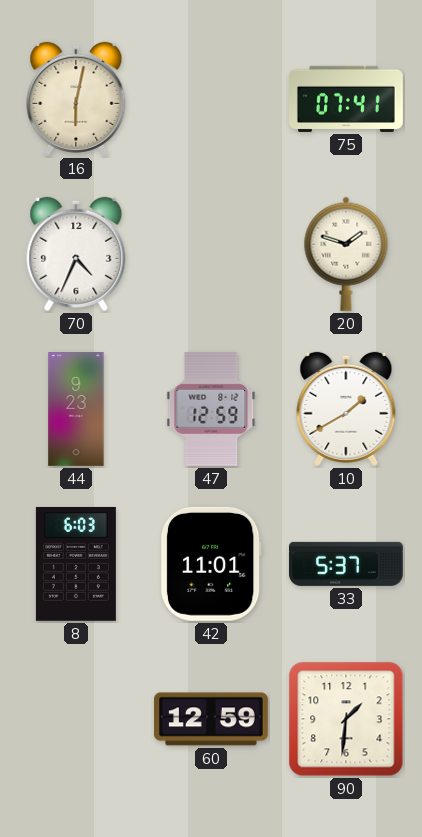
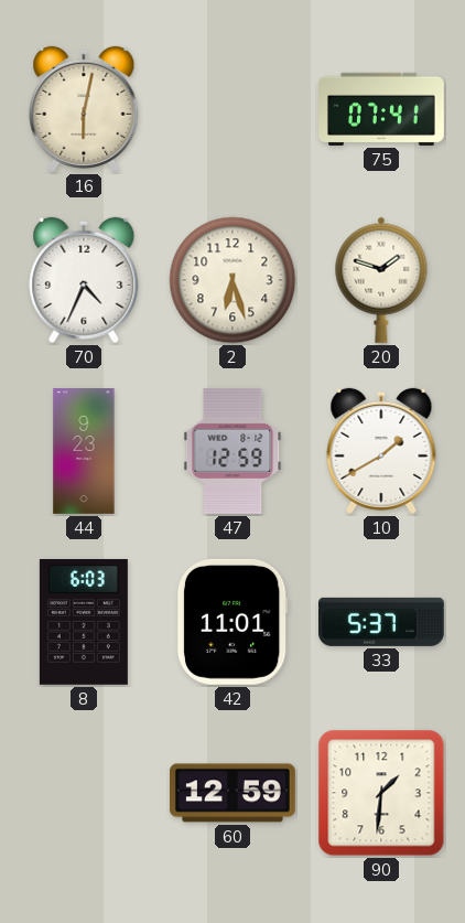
2: none -> 6:27
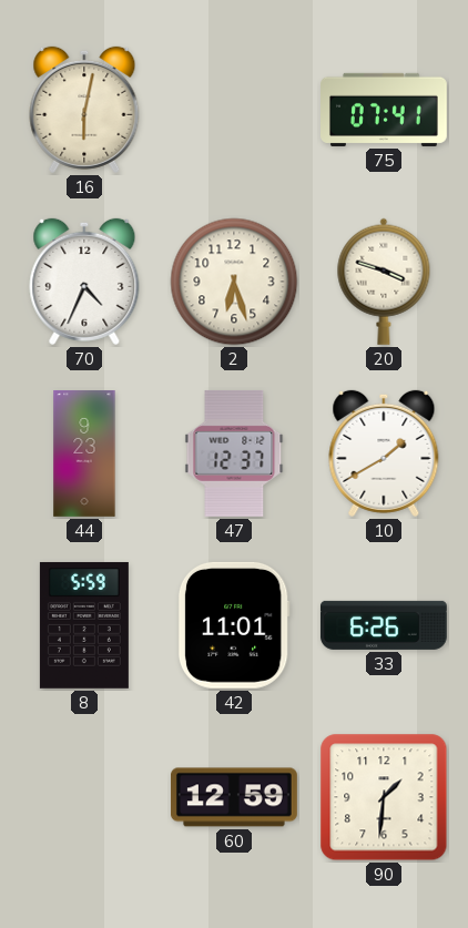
20: 1:48 -> 3:48
47: 12:59 -> 12:37
8: 6:03 -> 5:59
33: 5:37 -> 6:26
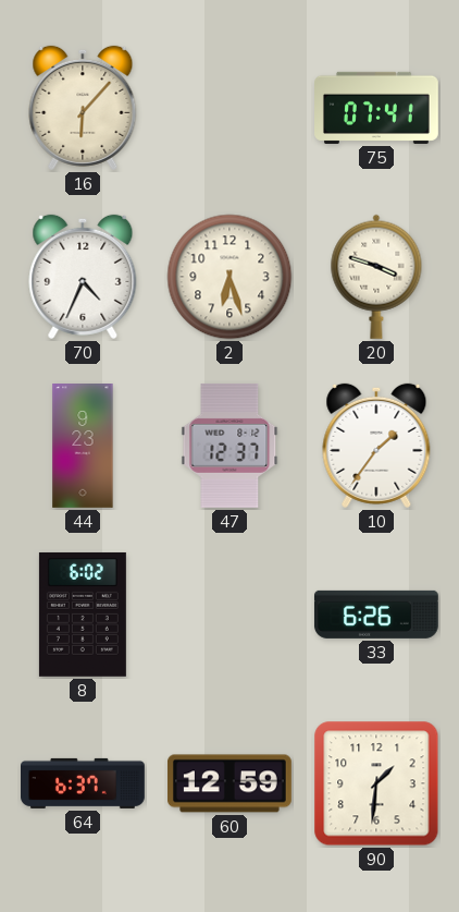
16: 6:02 -> 6:07
10: 1:40 -> 1:36
8: 5:59 -> 6:02
42: 11:01 -> none
64: none -> 6:37
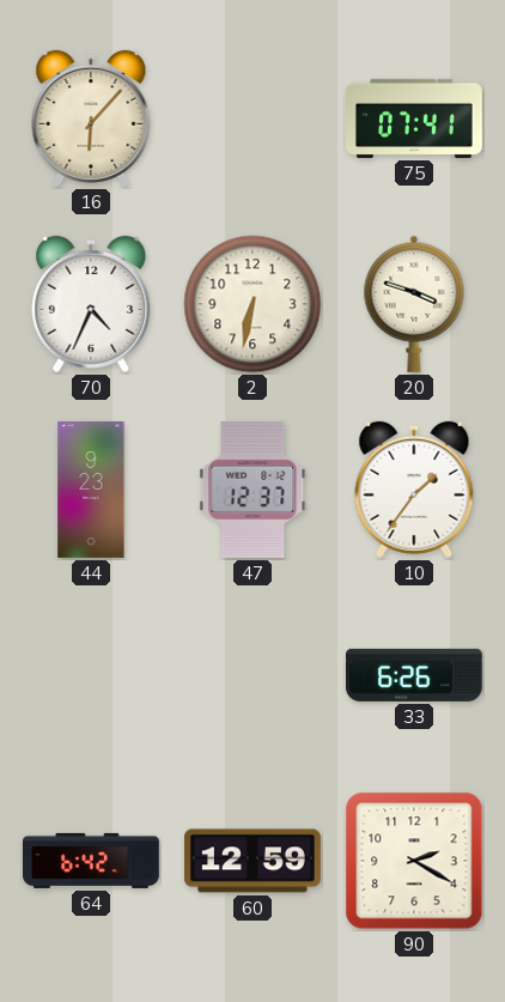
2: 6:27 -> 6:32
8: 6:02 -> none
64: 6:37 -> 6:42
90: 1:31 -> 2:20
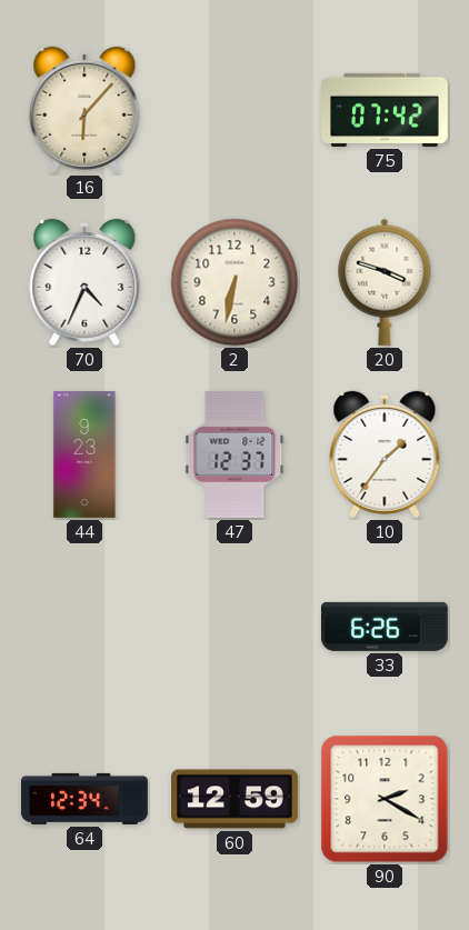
75: 07:41 -> 07:42
64: 6:42 -> 12:34
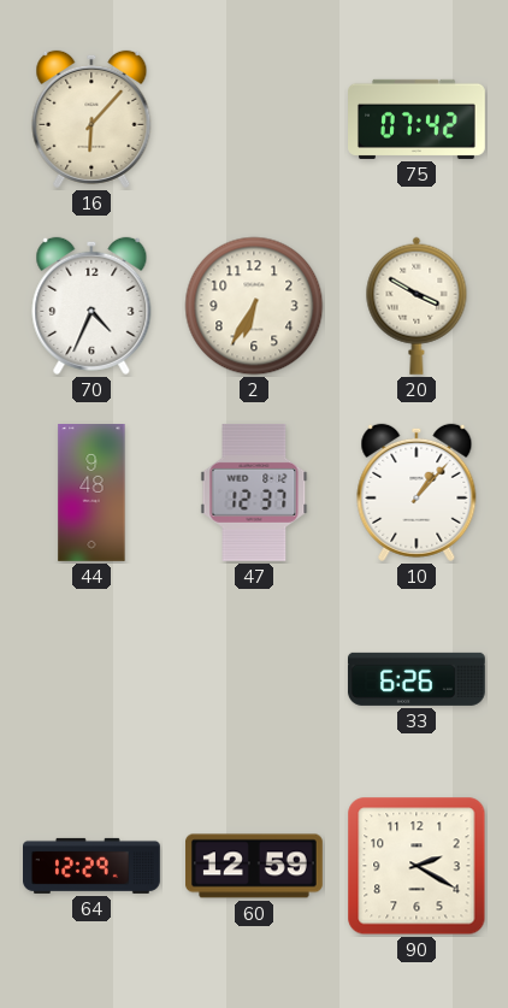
2: 6:32 -> 6:35
20: 3:48 -> 3:50
44: 9:23 -> 9:48
10: 1:36 -> 1:07
64: 12:34 -> 12:29
